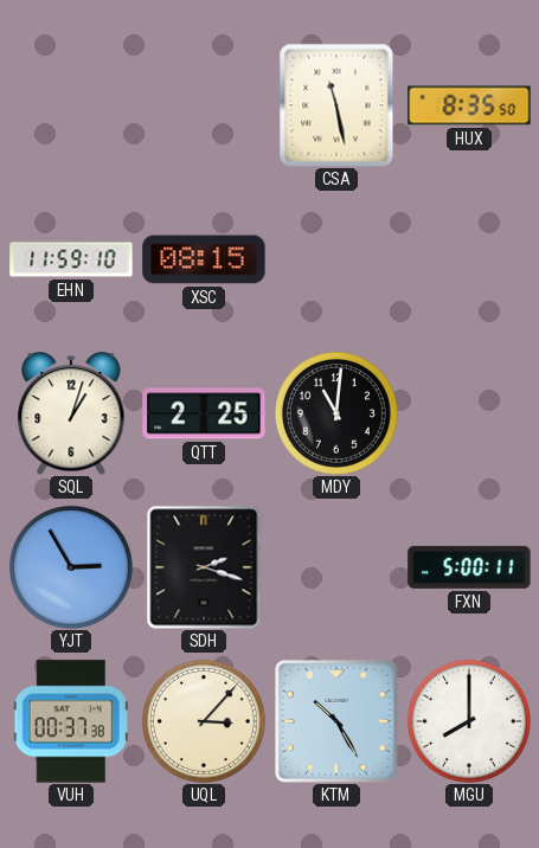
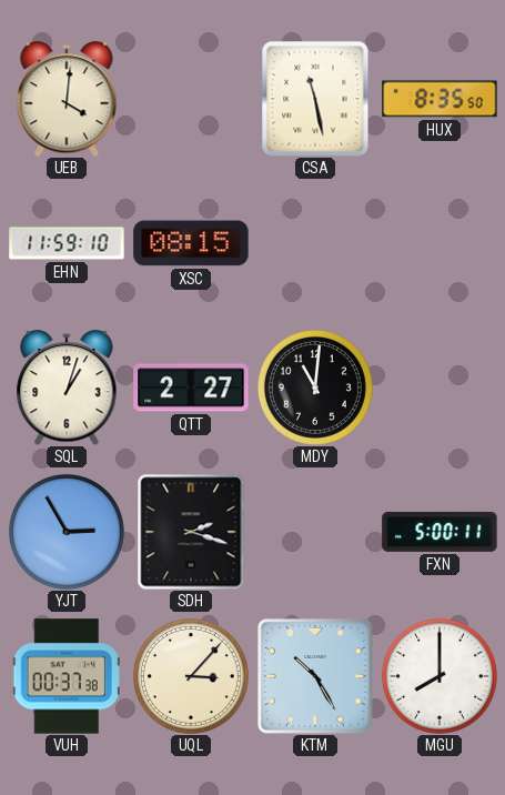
UEB: none -> 4:01
QTT: 2:25 -> 2:27
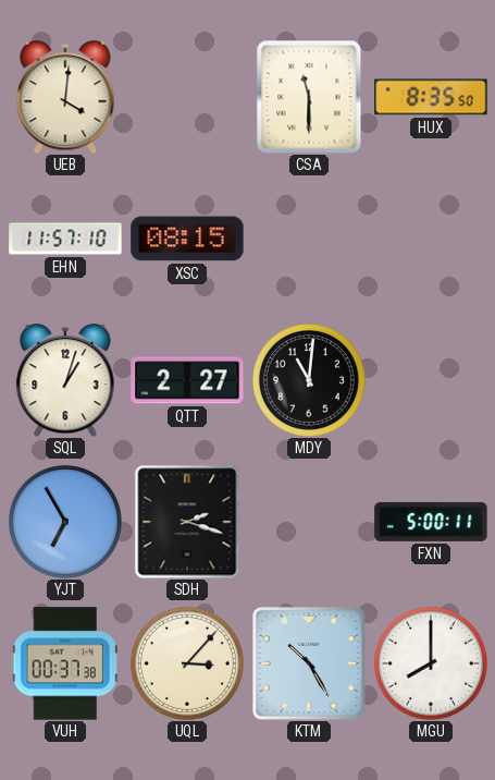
CSA: 11:28 -> 11:30
EHN: 11:59 -> 11:57
YJT: 2:55 -> 6:55
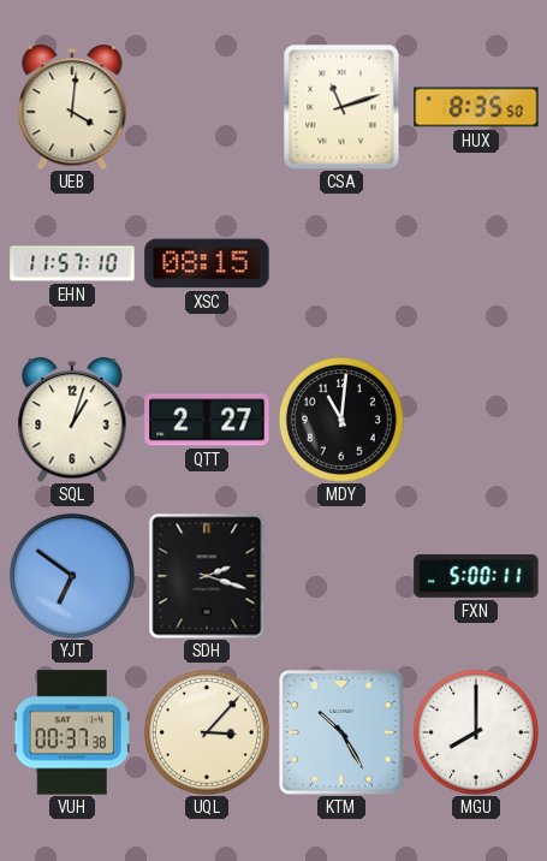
CSA: 11:30 -> 11:12
YJT: 6:55 -> 6:51
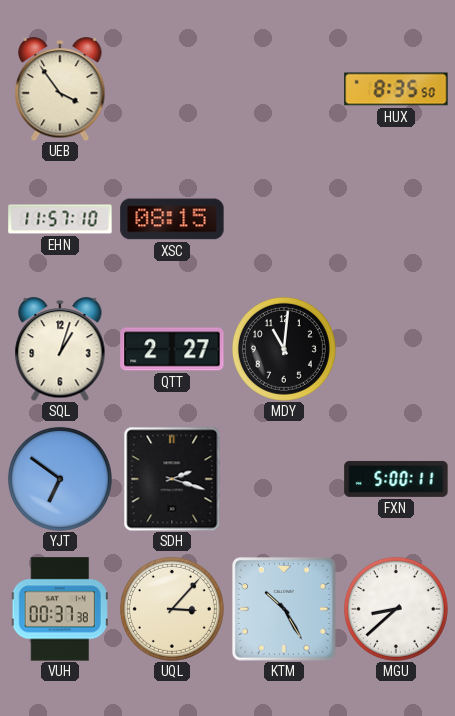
UEB: 4:01 -> 3:54
CSA: 11:12 -> none
MGU: 8:00 -> 8:38
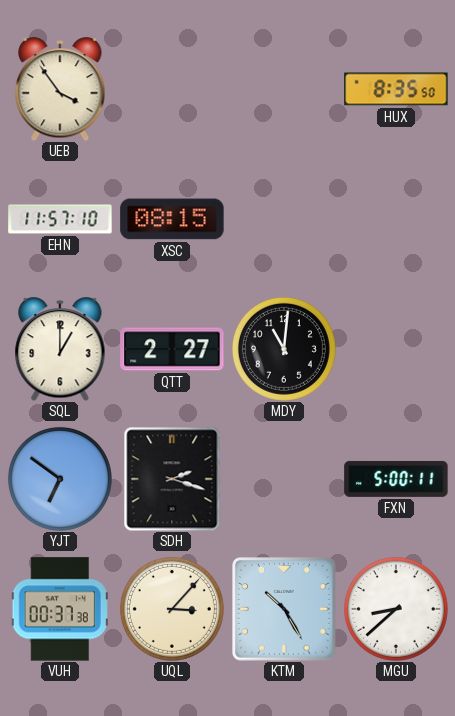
SQL: 1:03 -> 1:00
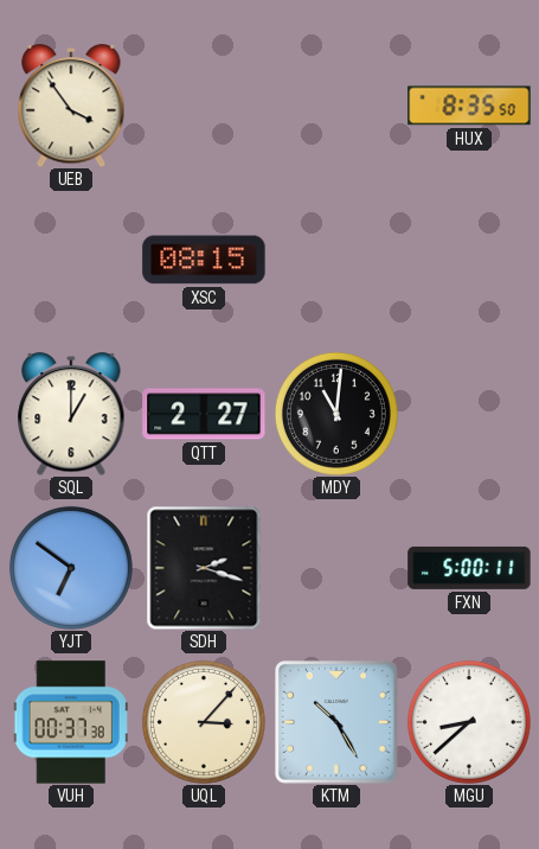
EHN: 11:57 -> none
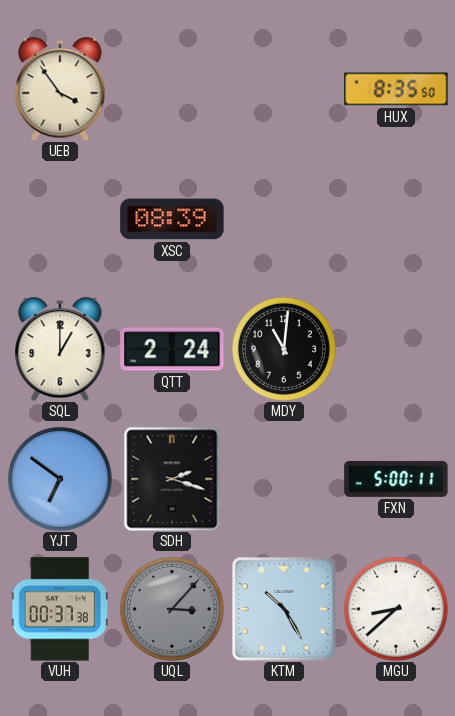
XSC: 08:15 -> 08:39
QTT: 2:27 -> 2:24
UQL dial: cream -> grey
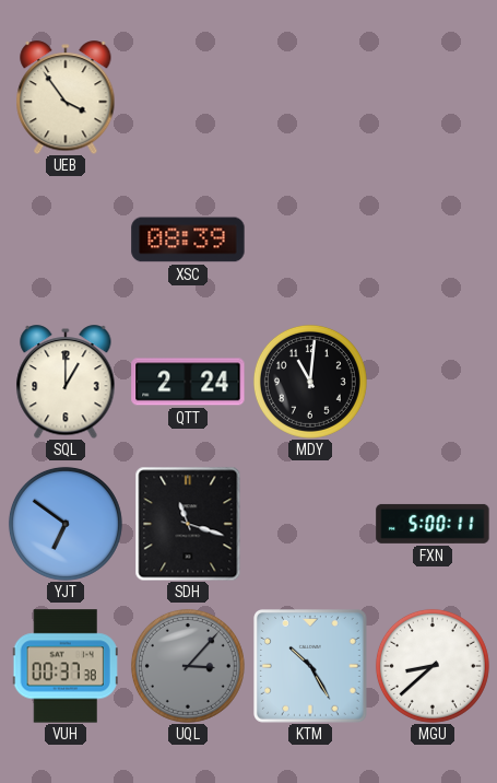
HUX: 8:35 -> none
SDH: 2:18 -> 11:18
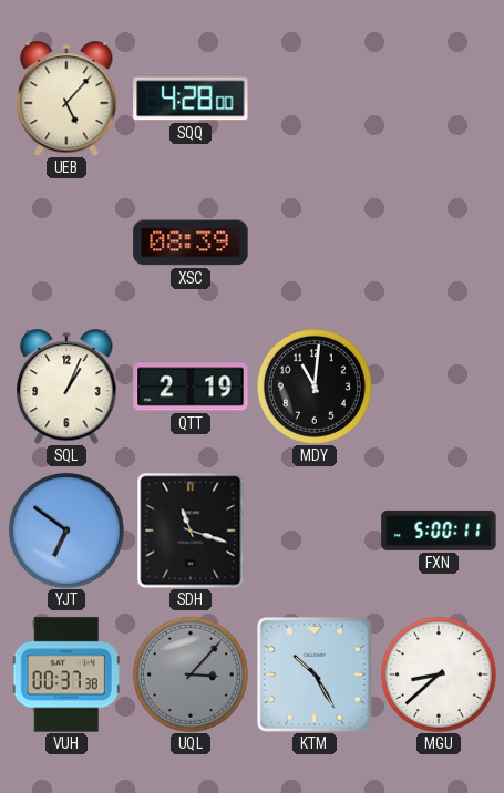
UEB: 3:54 -> 5:07
SQQ: none -> 4:28
SQL: 1:00 -> 1:04
QTT: 2:24 -> 2:19
